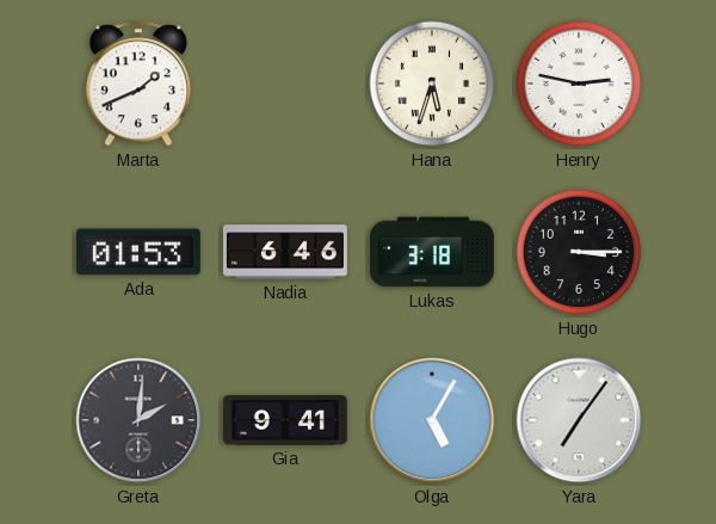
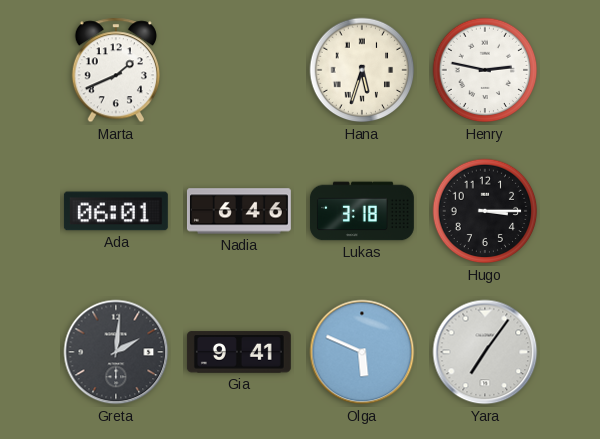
Ada: 01:53 -> 06:01
Olga: 5:05 -> 5:49
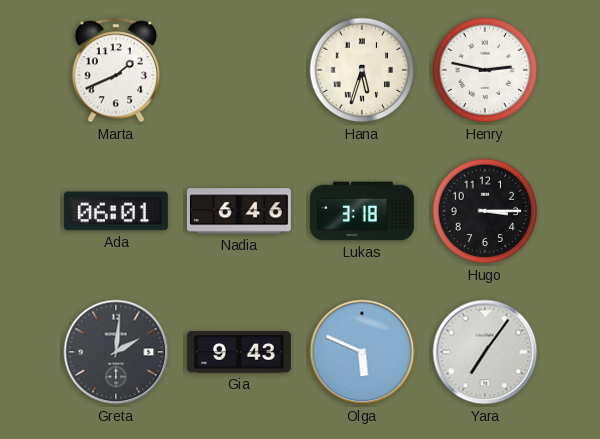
Gia: 9:41 -> 9:43
